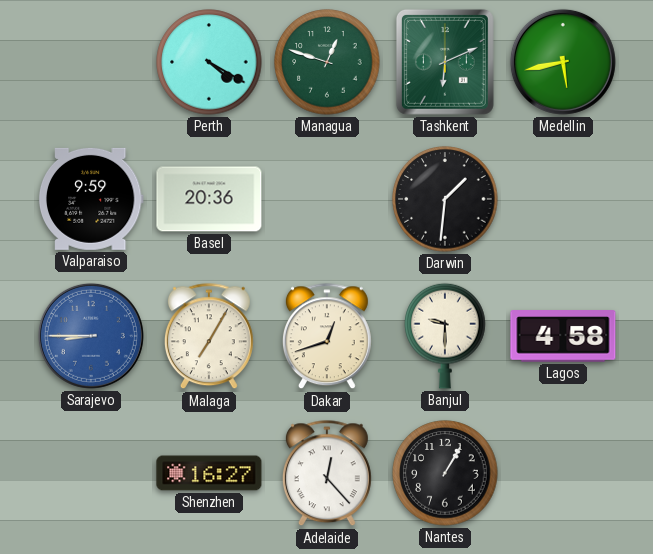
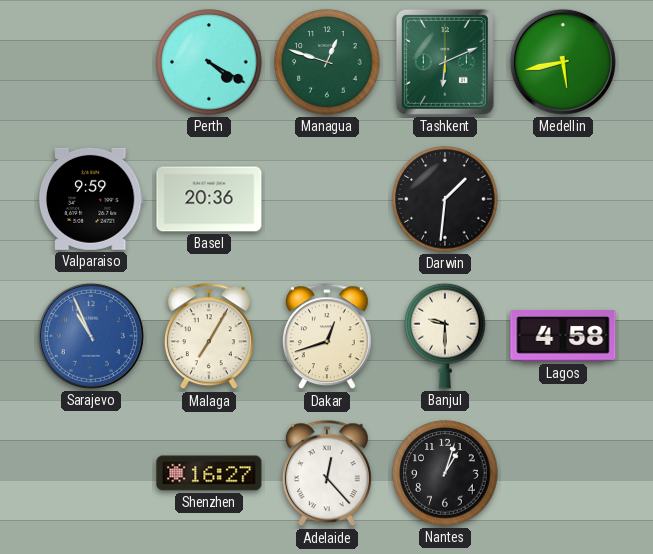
Sarajevo: 8:45 -> 10:56
Nantes: 1:05 -> 1:03
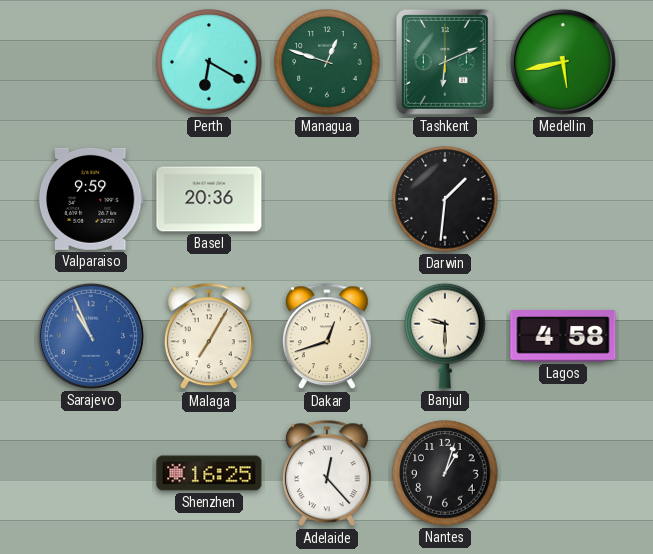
Perth: 4:20 -> 6:20
Shenzhen: 16:27 -> 16:25
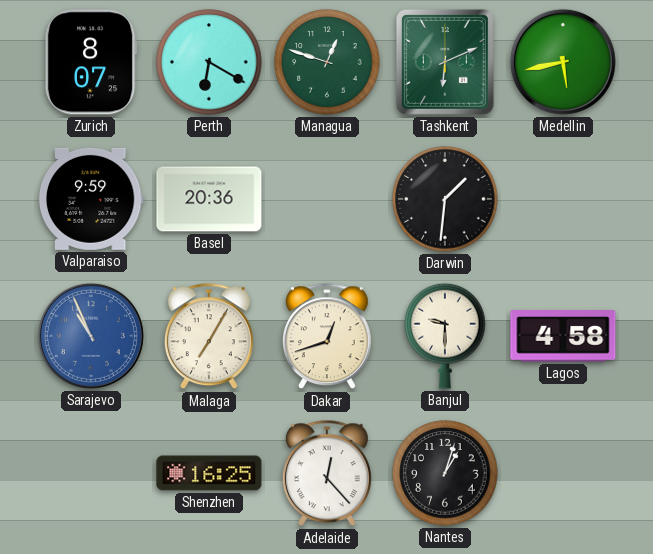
Zurich: none -> 8:07
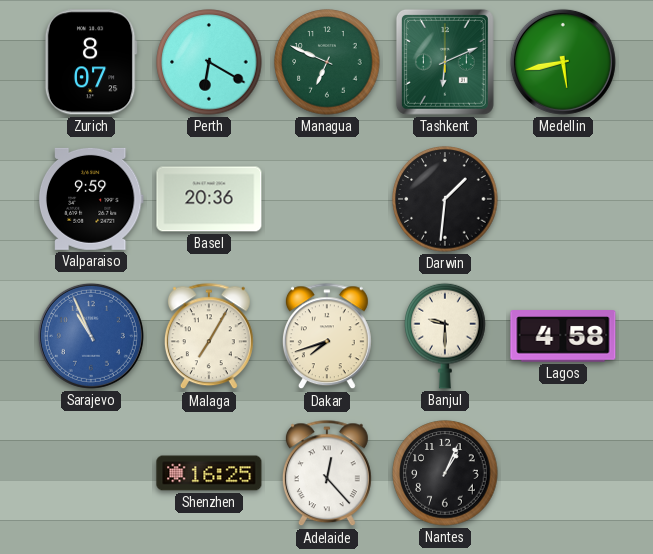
Managua: 12:48 -> 6:49
Dakar: 12:42 -> 7:42
Nantes: 1:03 -> 1:04
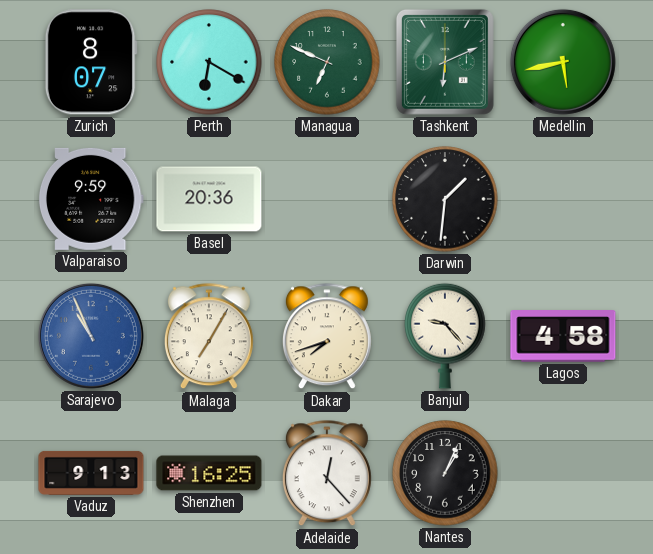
Banjul: 9:30 -> 9:23
Vaduz: none -> 9:13
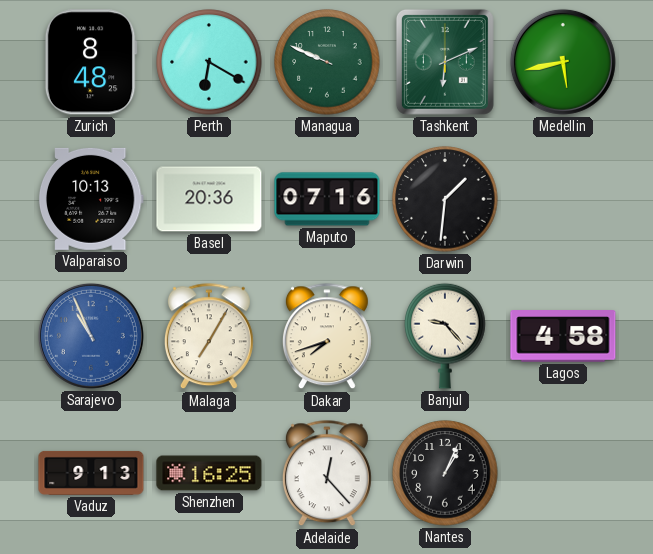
Zurich: 8:07 -> 8:48
Managua: 6:49 -> 9:49
Valparaiso: 9:59 -> 10:13
Maputo: none -> 07:16
